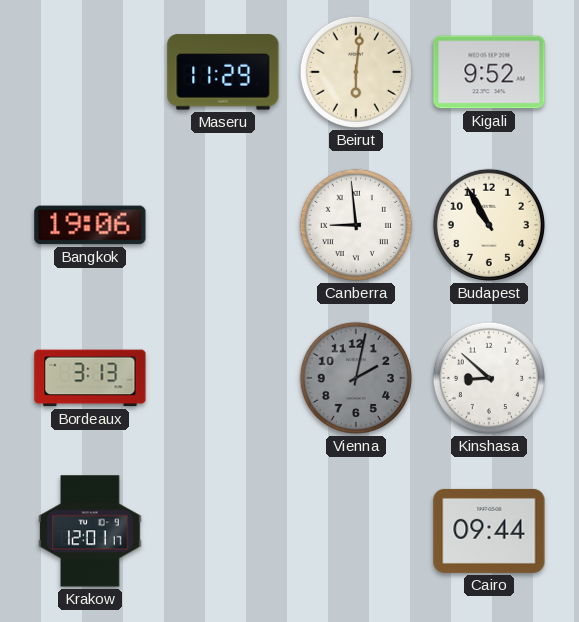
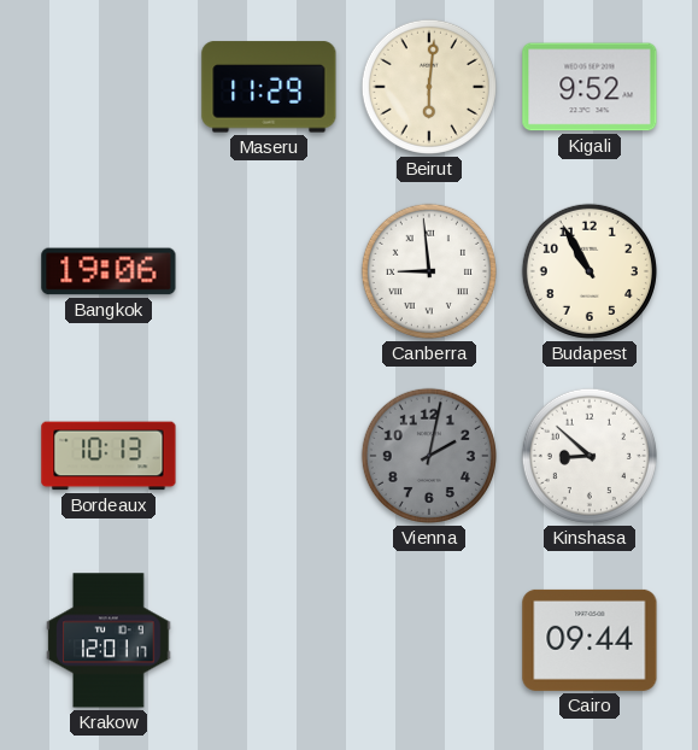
Bordeaux: 3:13 -> 10:13
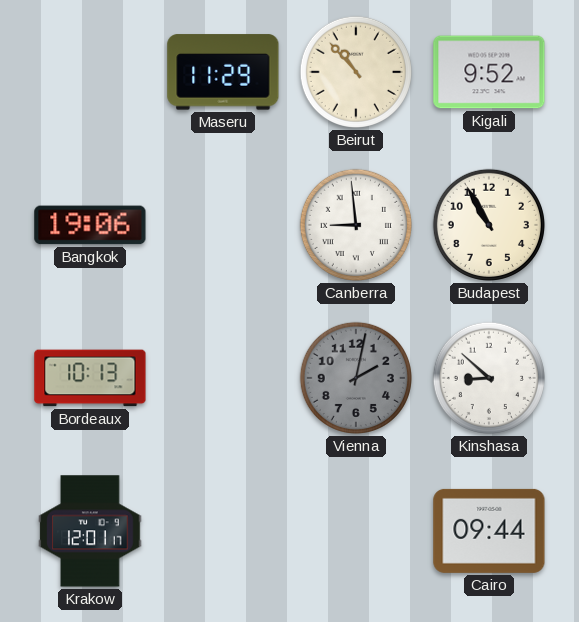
Beirut: 6:01 -> 10:53
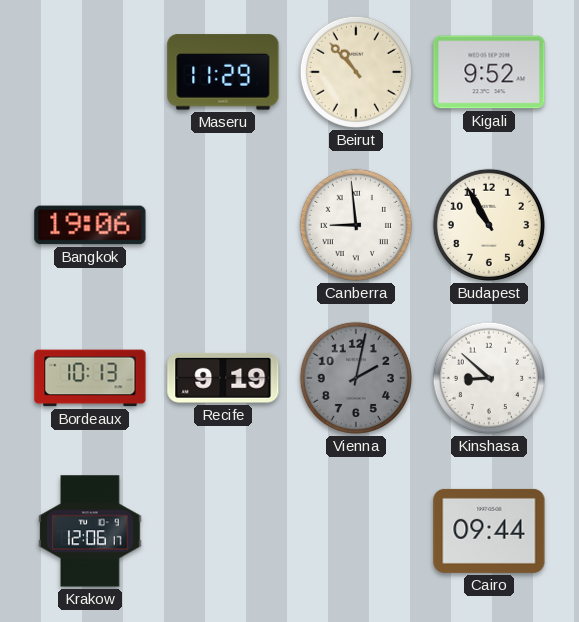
Recife: none -> 9:19
Krakow: 12:01 -> 12:06
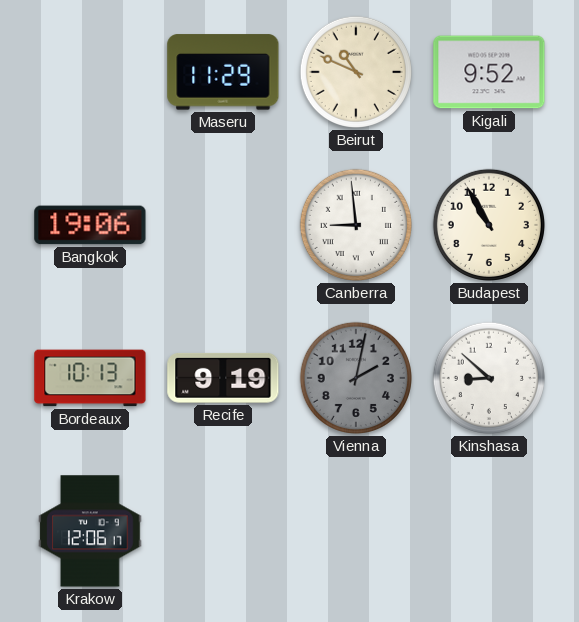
Beirut: 10:53 -> 10:49
Cairo: 09:44 -> none
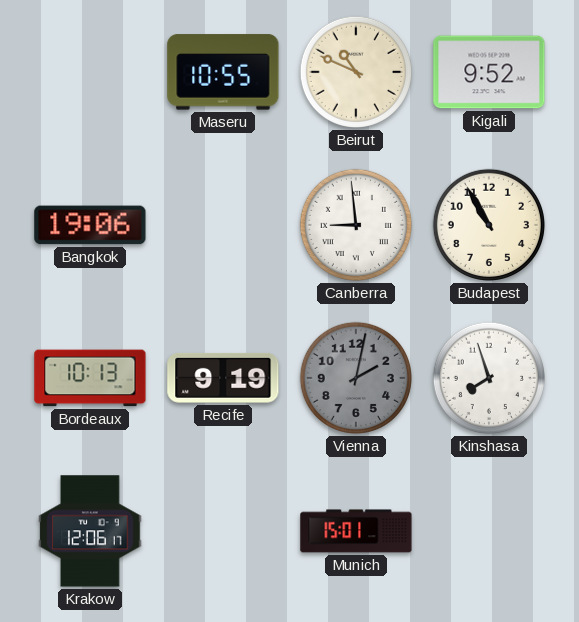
Maseru: 11:29 -> 10:55
Kinshasa: 8:52 -> 7:57
Munich: none -> 15:01
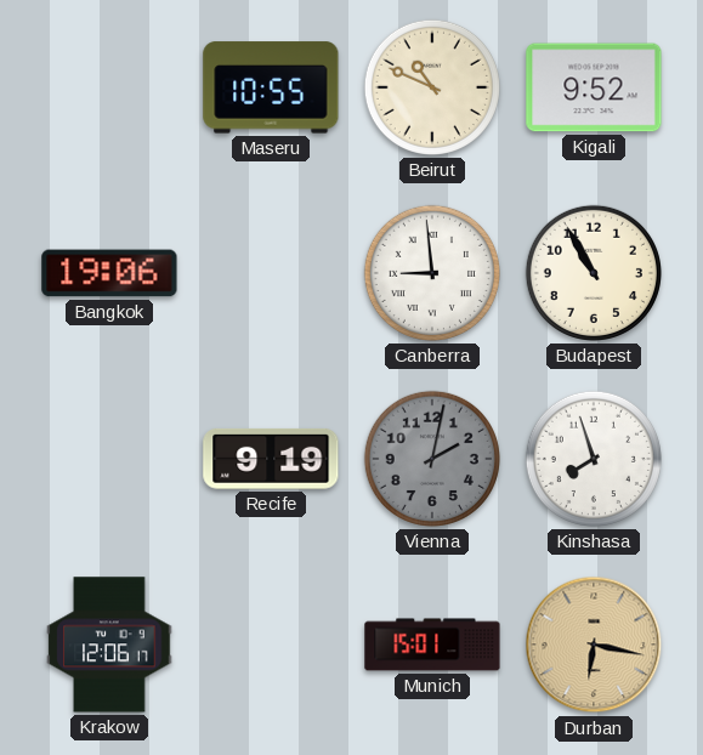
Bordeaux: 10:13 -> none
Durban: none -> 6:17
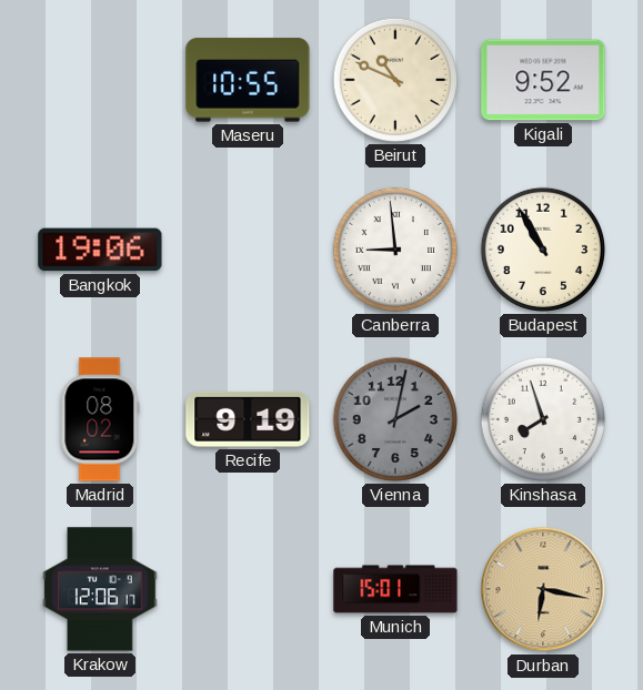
Madrid: none -> 08:02
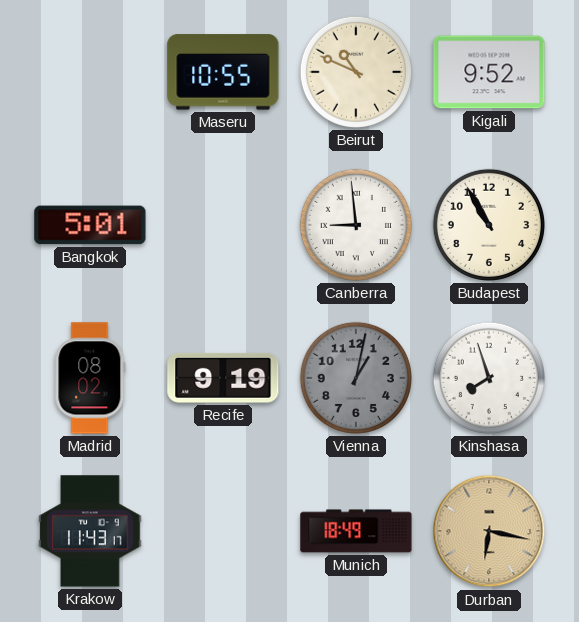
Bangkok: 19:06 -> 5:01
Vienna: 2:02 -> 1:02
Krakow: 12:06 -> 11:43
Munich: 15:01 -> 18:49
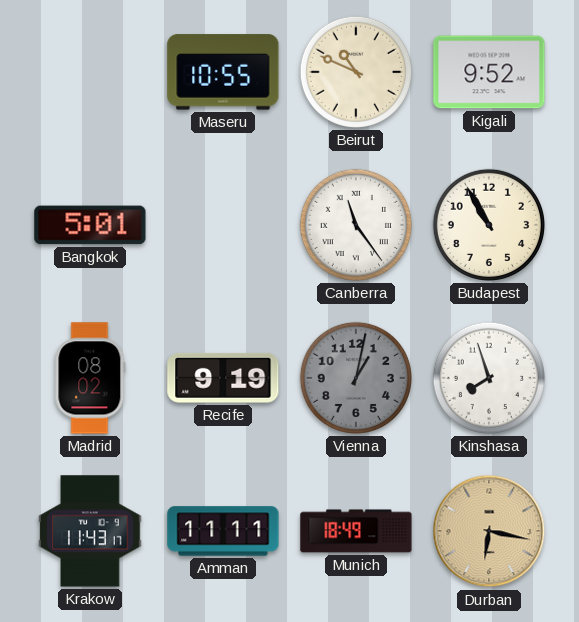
Canberra: 8:59 -> 11:24
Amman: none -> 11:11
